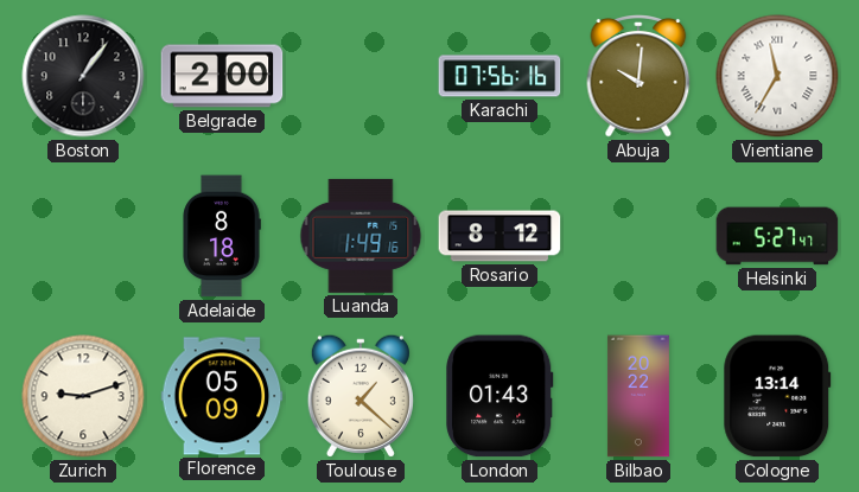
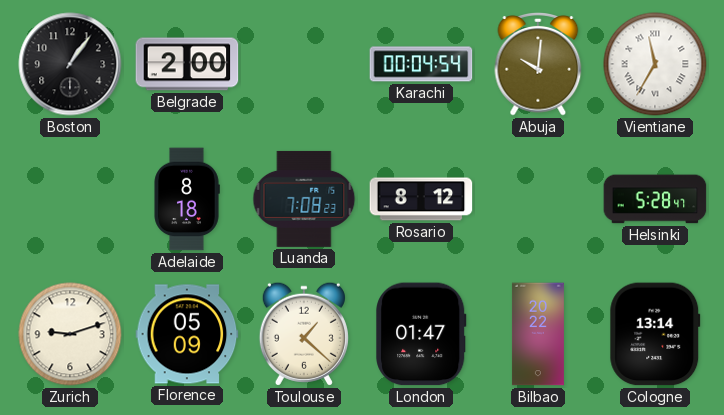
Karachi: 07:56 -> 00:04
Luanda: 1:49 -> 7:08
Helsinki: 5:27 -> 5:28
London: 01:43 -> 01:47
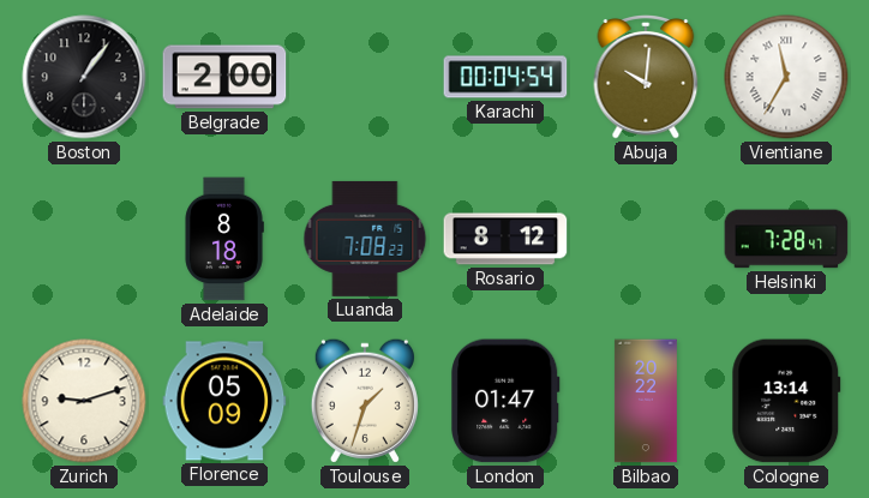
Helsinki: 5:28 -> 7:28
Toulouse: 1:22 -> 1:33
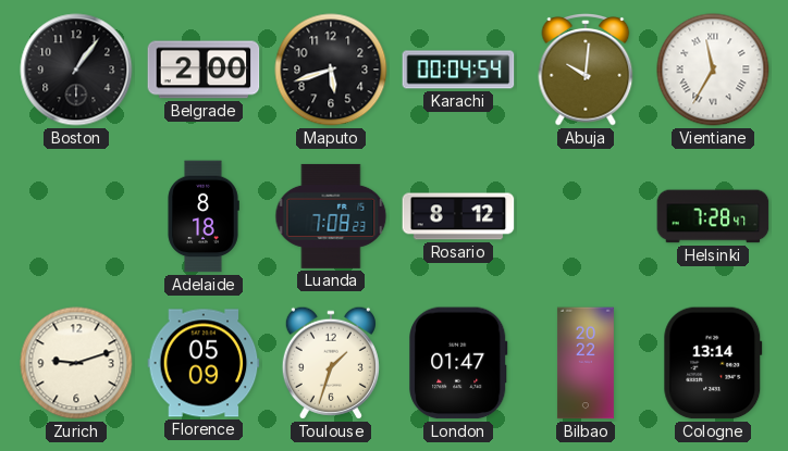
Maputo: none -> 5:42
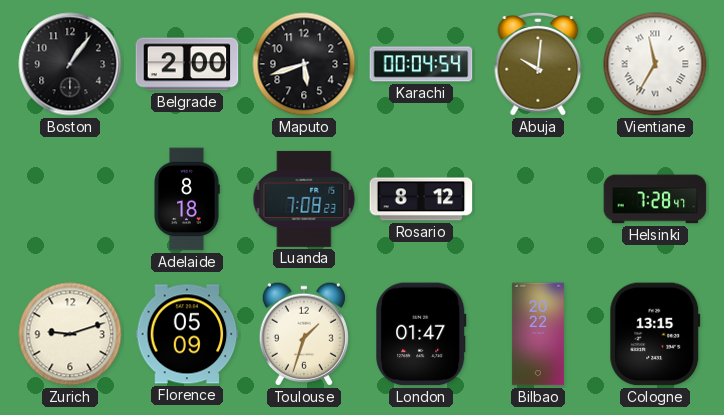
Cologne: 13:14 -> 13:15
